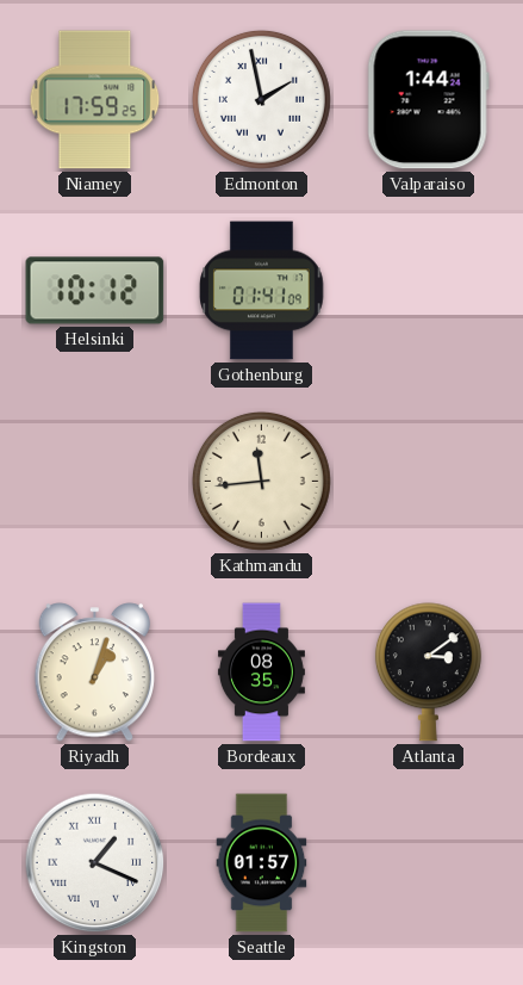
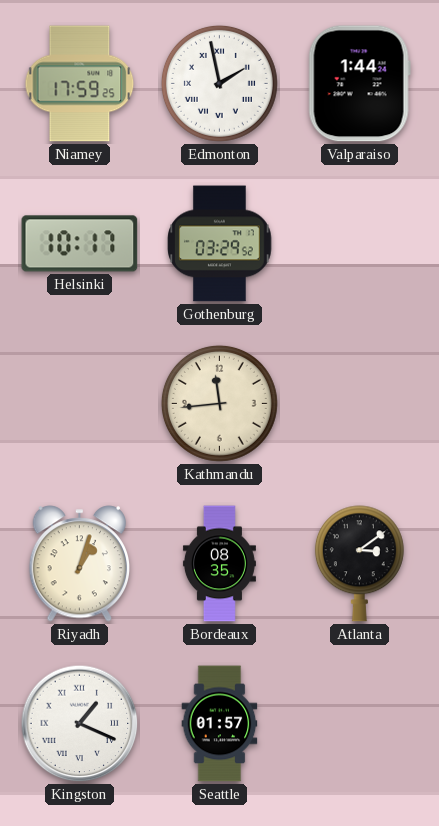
Helsinki: 10:12 -> 10:17
Gothenburg: 01:41 -> 03:29
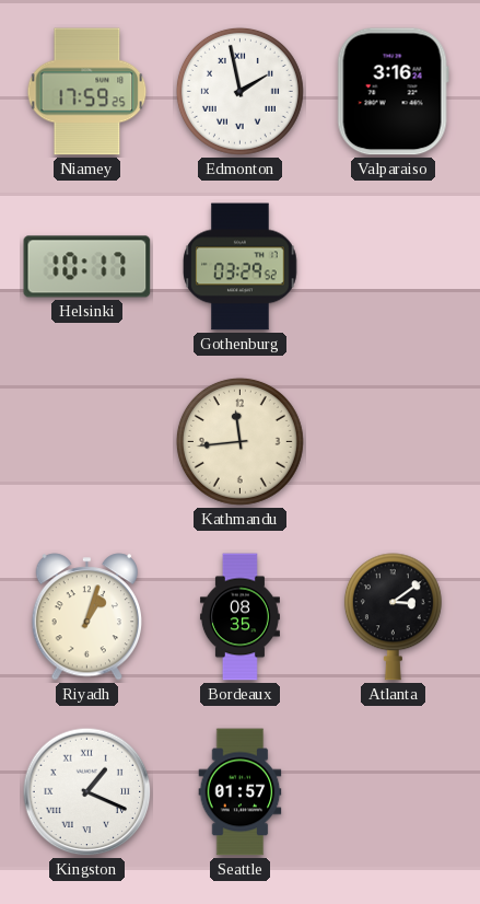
Valparaiso: 1:44 -> 3:16
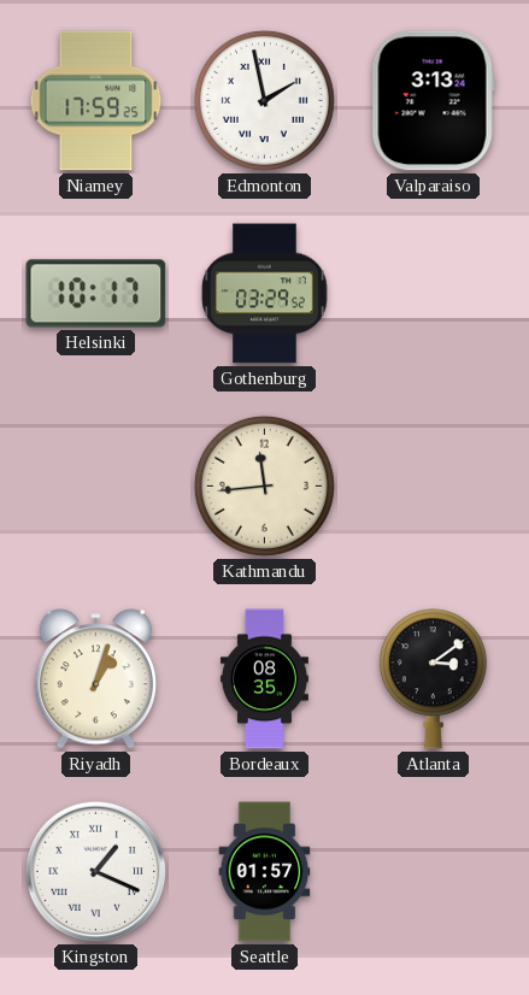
Valparaiso: 3:16 -> 3:13
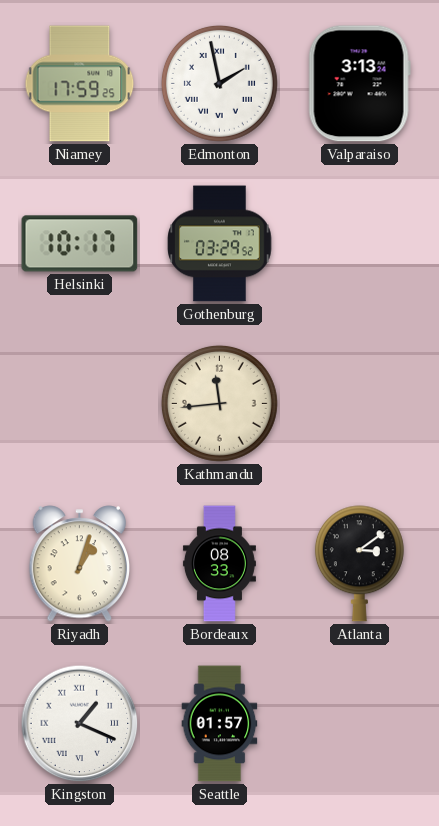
Bordeaux: 08:35 -> 08:33
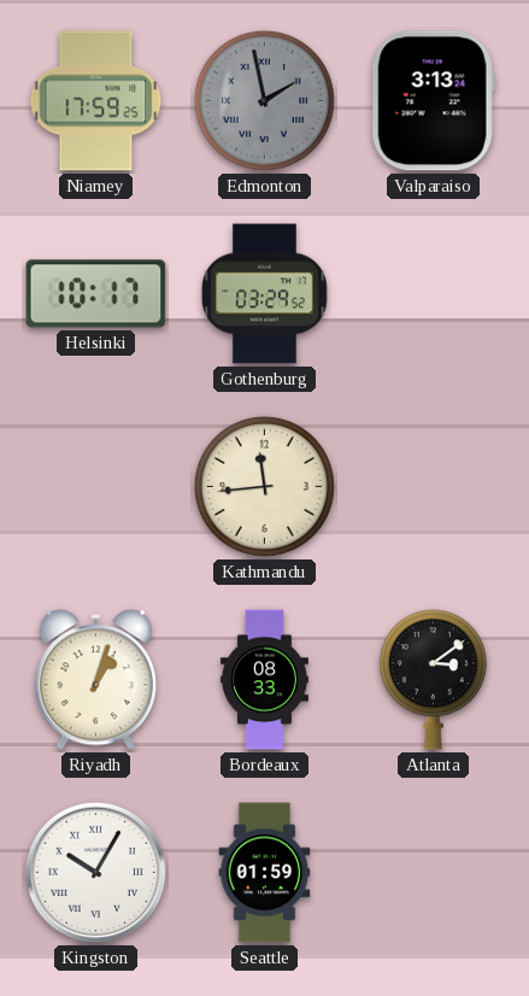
Edmonton dial: white -> grey
Kingston: 1:19 -> 10:05
Seattle: 01:57 -> 01:59
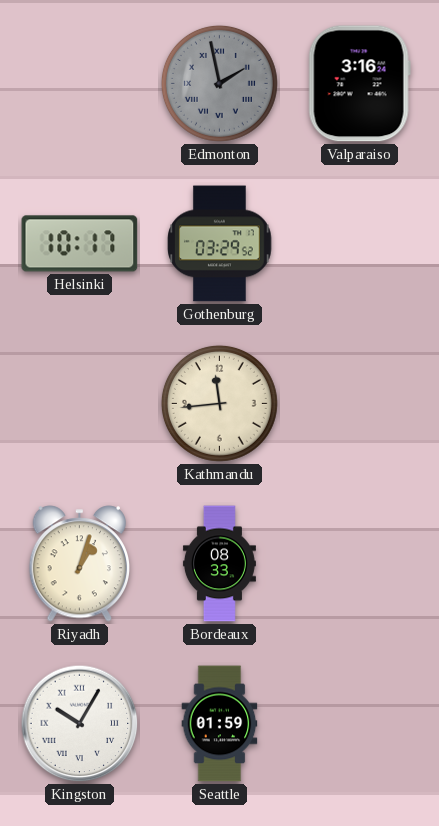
Niamey: 17:59 -> none
Valparaiso: 3:13 -> 3:16
Atlanta: 3:09 -> none
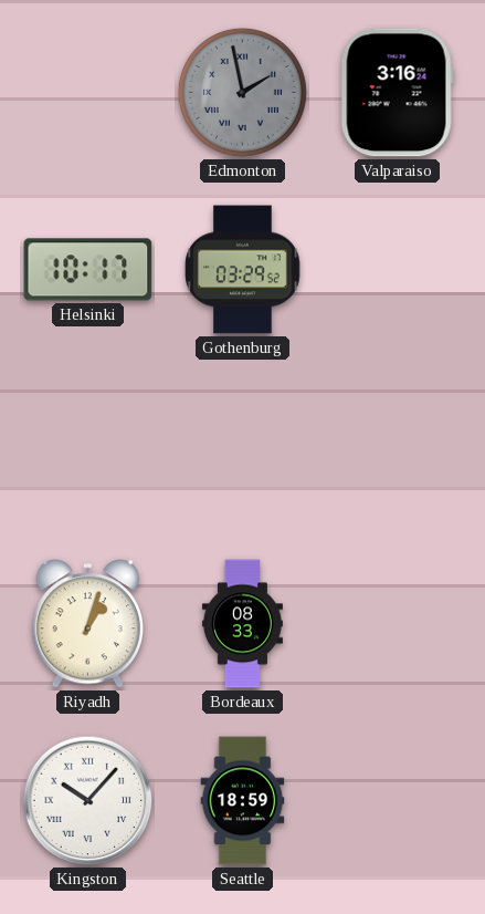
Kathmandu: 11:44 -> none
Kingston: 10:05 -> 10:07
Seattle: 01:59 -> 18:59
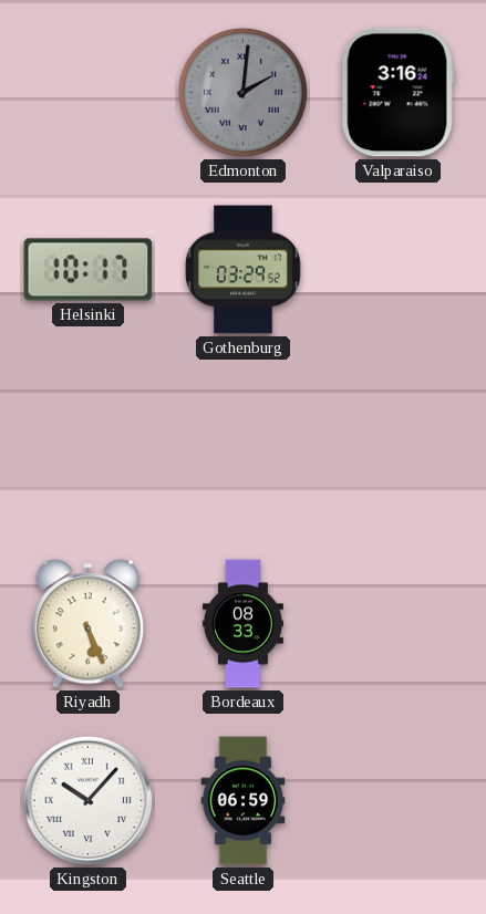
Edmonton: 1:58 -> 2:01
Riyadh: 1:03 -> 5:26
Seattle: 18:59 -> 06:59
